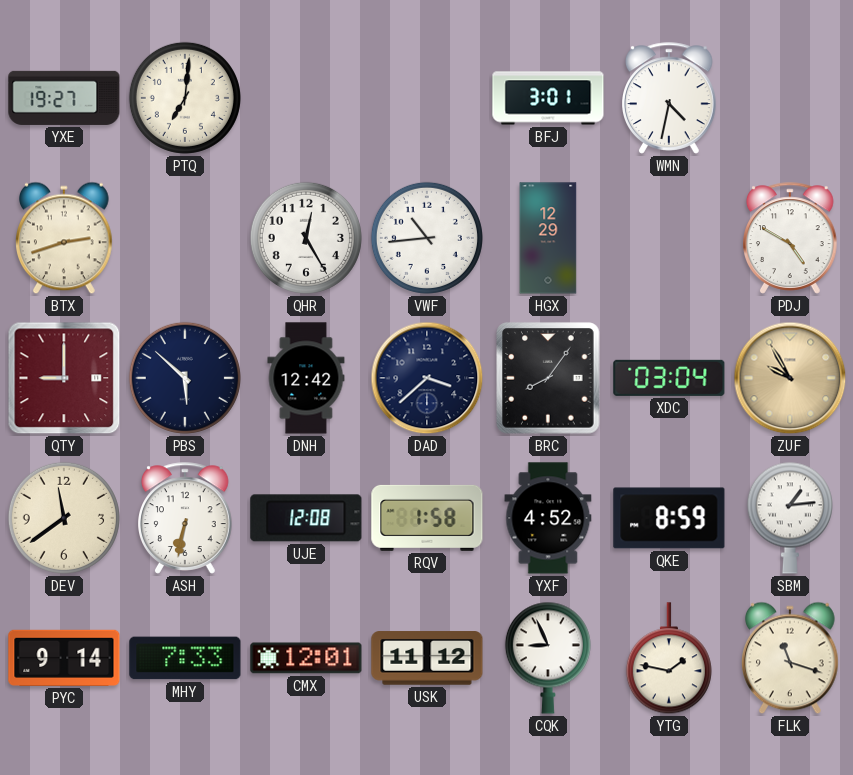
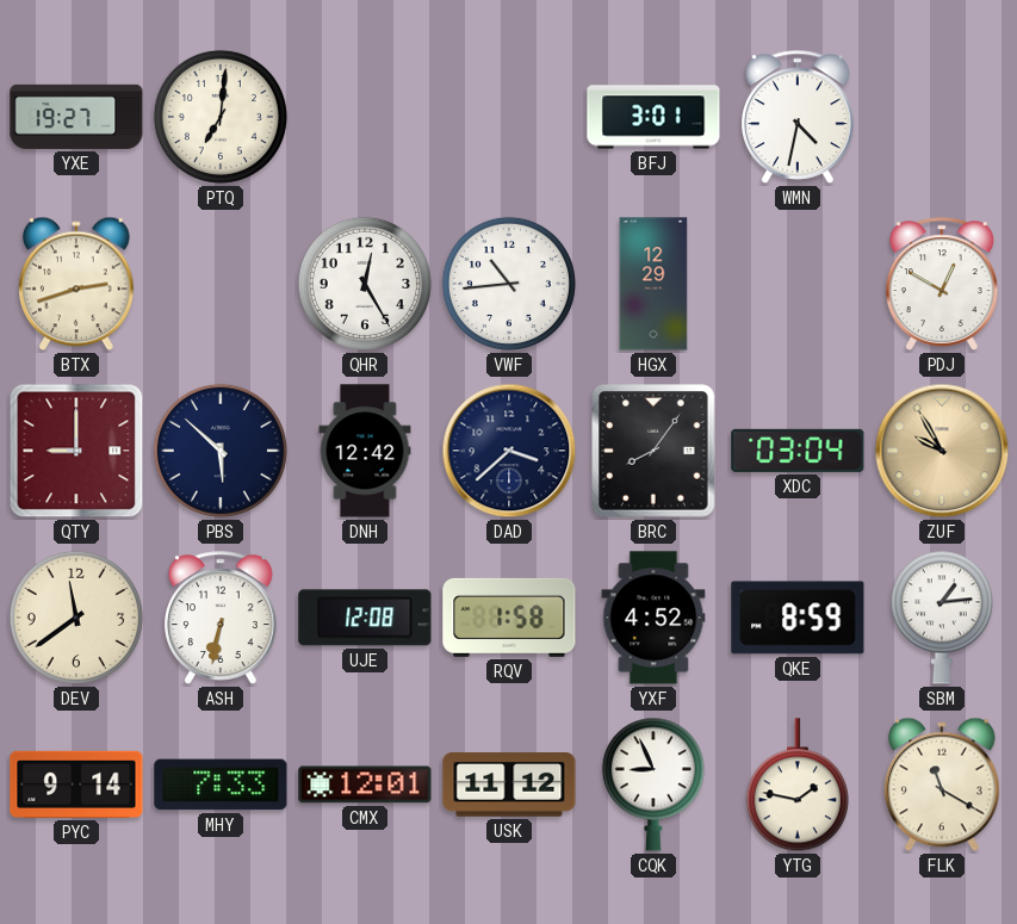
PDJ: 4:50 -> 12:50
FLK: 11:18 -> 11:20
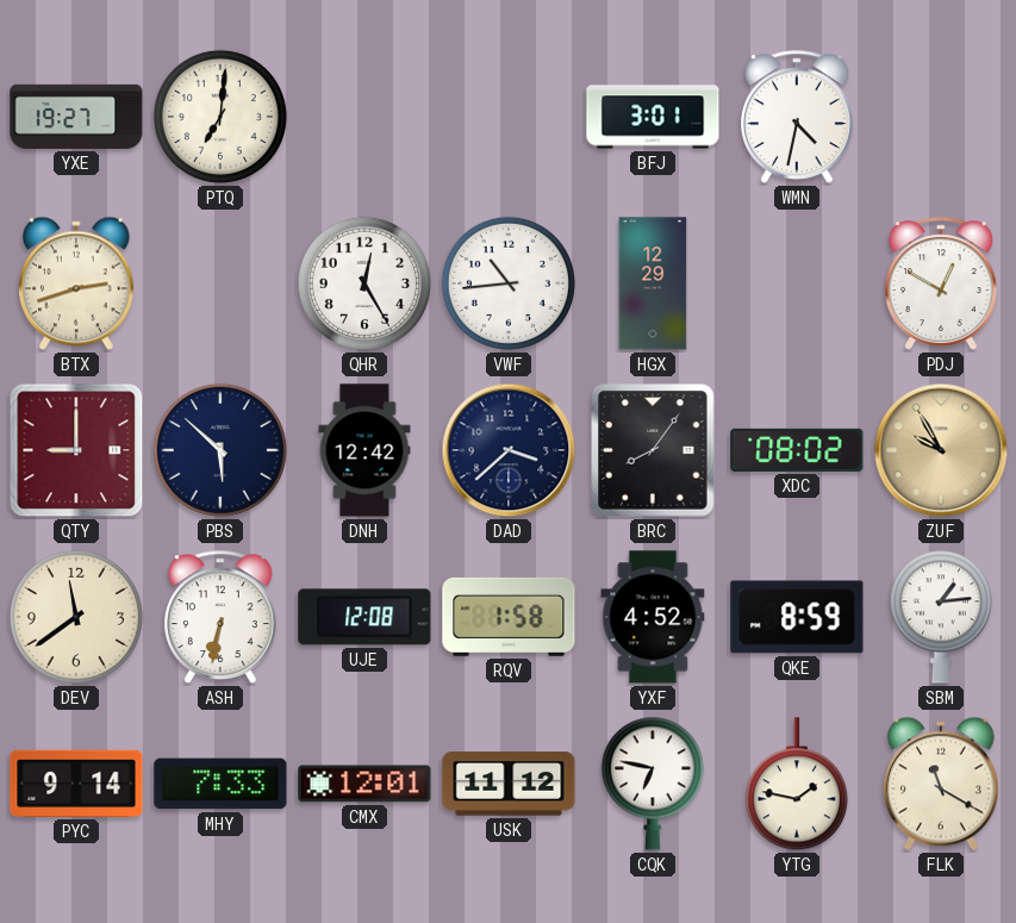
XDC: 03:04 -> 08:02
CQK: 8:56 -> 6:47
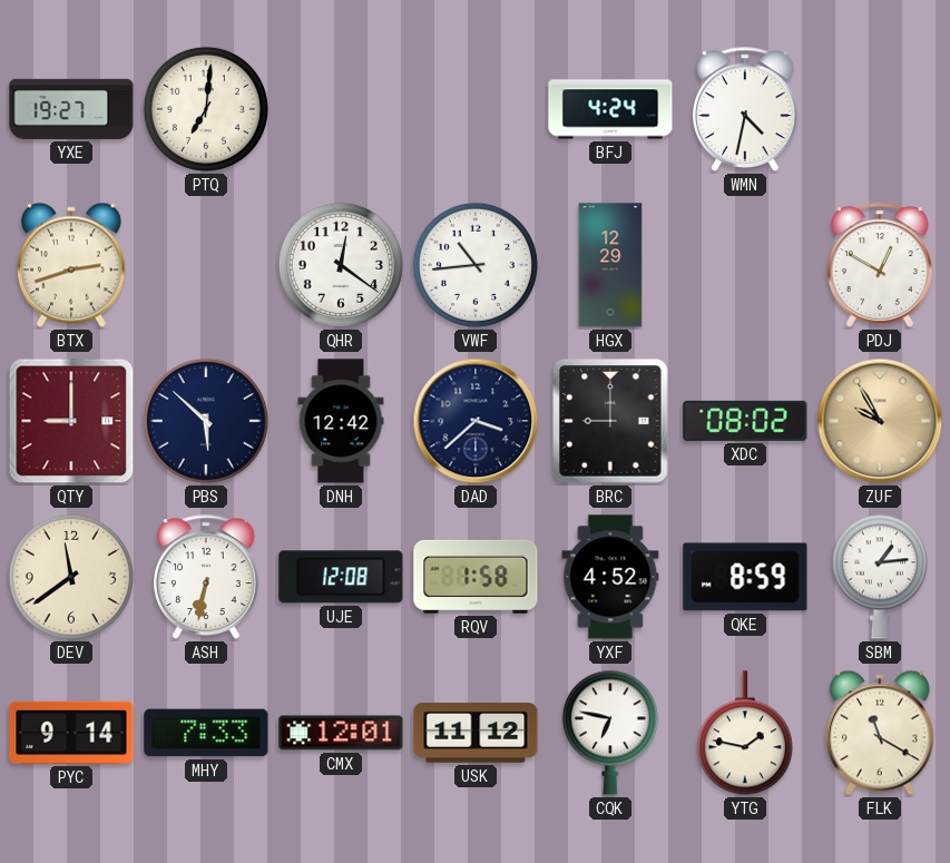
BFJ: 3:01 -> 4:24
QHR: 12:25 -> 12:21
BRC: 8:06 -> 9:00
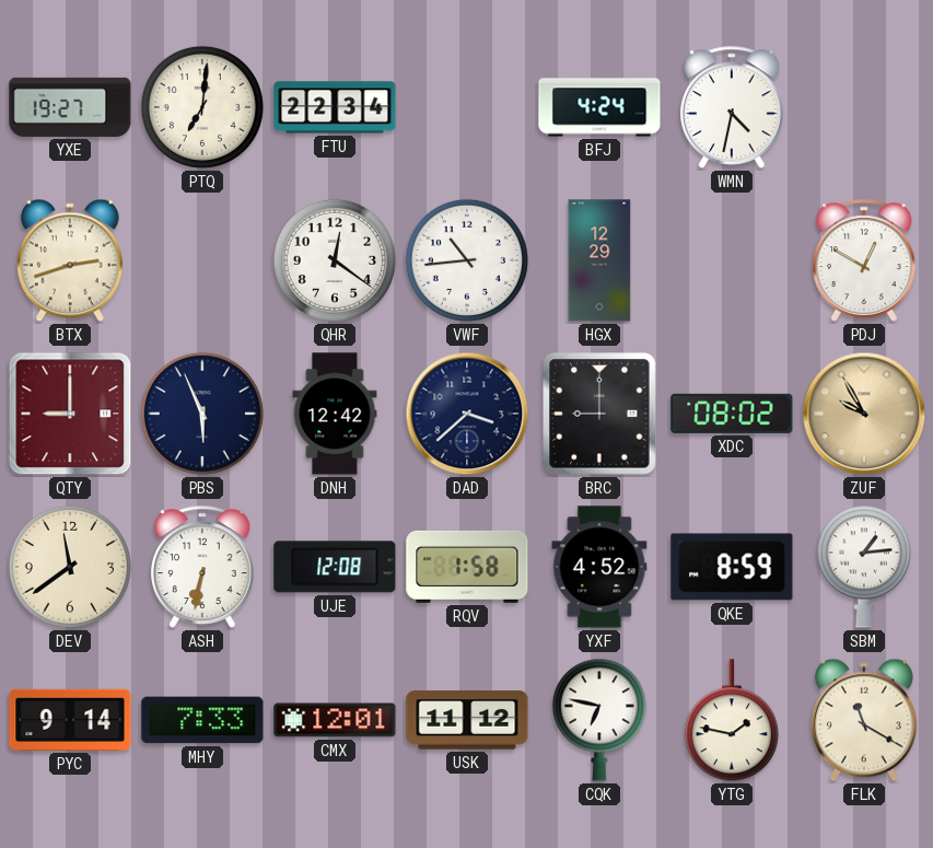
FTU: none -> 22:34
PBS: 5:52 -> 5:56
